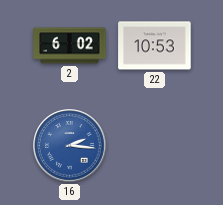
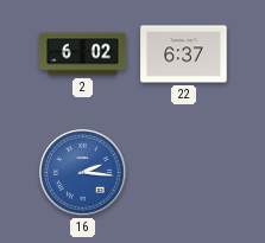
22: 10:53 -> 6:37
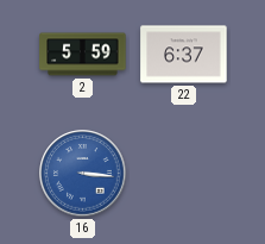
2: 6:02 -> 5:59
16: 2:16 -> 3:16
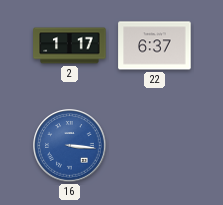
2: 5:59 -> 1:17
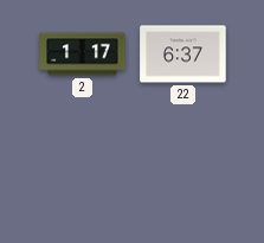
16: 3:16 -> none
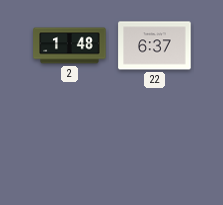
2: 1:17 -> 1:48
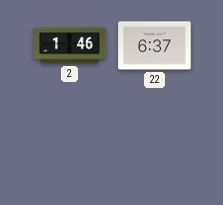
2: 1:48 -> 1:46
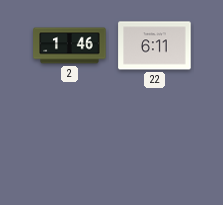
22: 6:37 -> 6:11
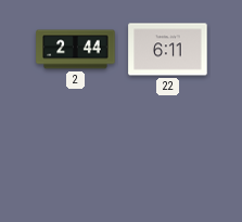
2: 1:46 -> 2:44
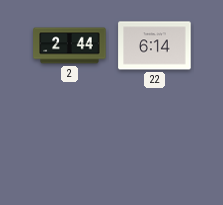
22: 6:11 -> 6:14
